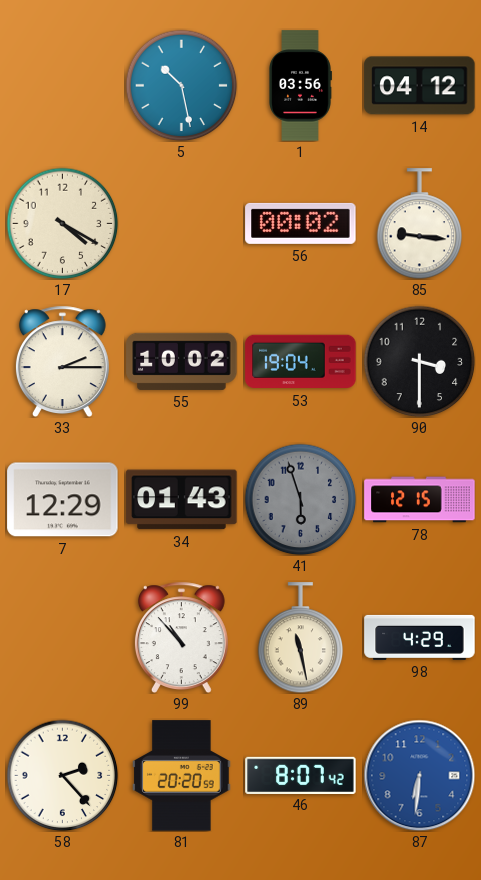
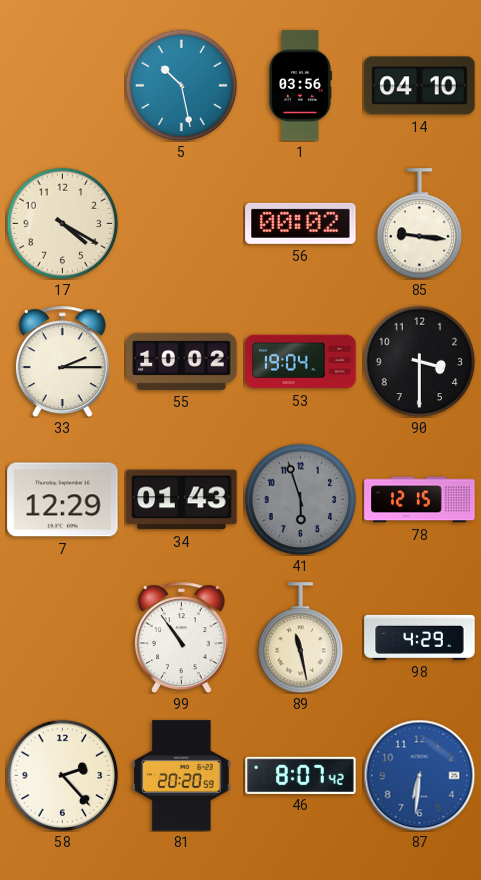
14: 04:12 -> 04:10
99: 10:53 -> 10:54
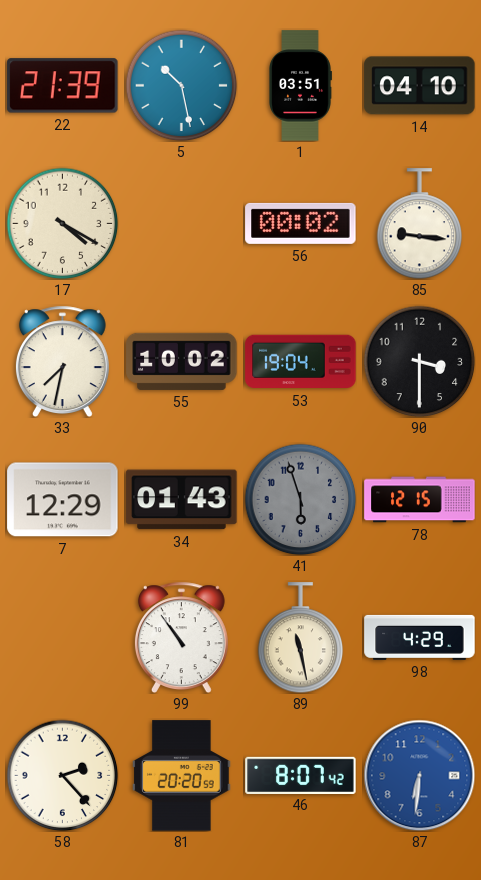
22: none -> 21:39
1: 03:56 -> 03:51
33: 2:15 -> 7:32
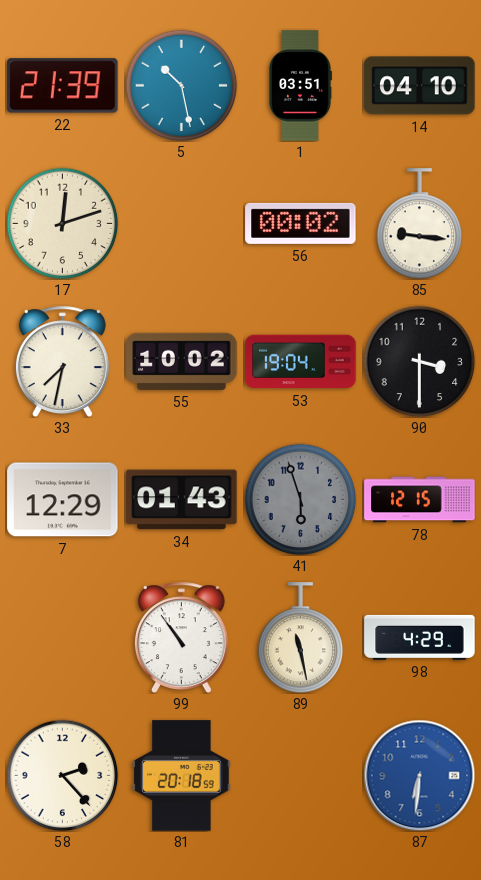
17: 4:20 -> 12:12
81: 20:20 -> 20:18
46: 8:07 -> none
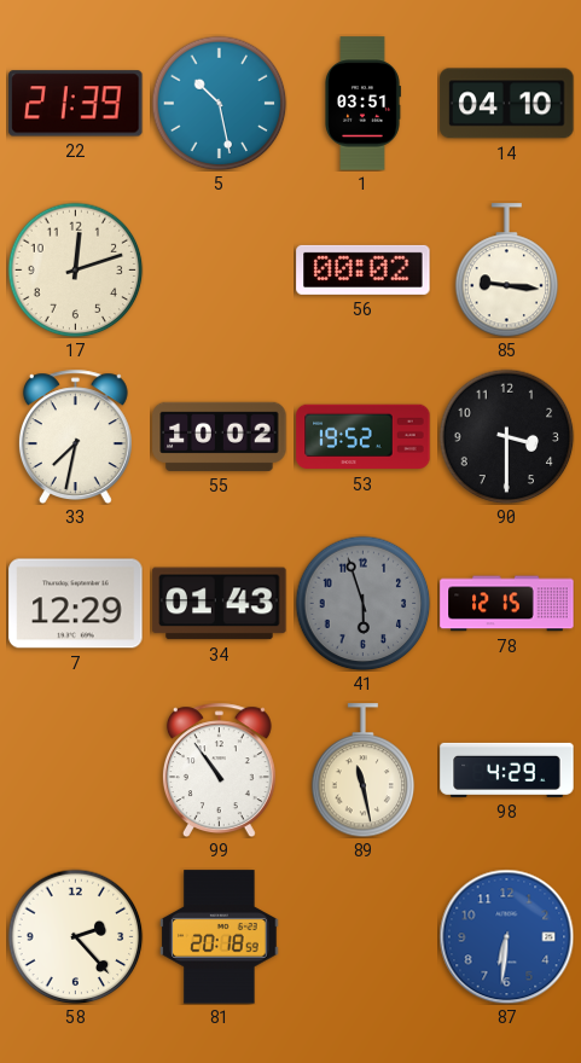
53: 19:04 -> 19:52
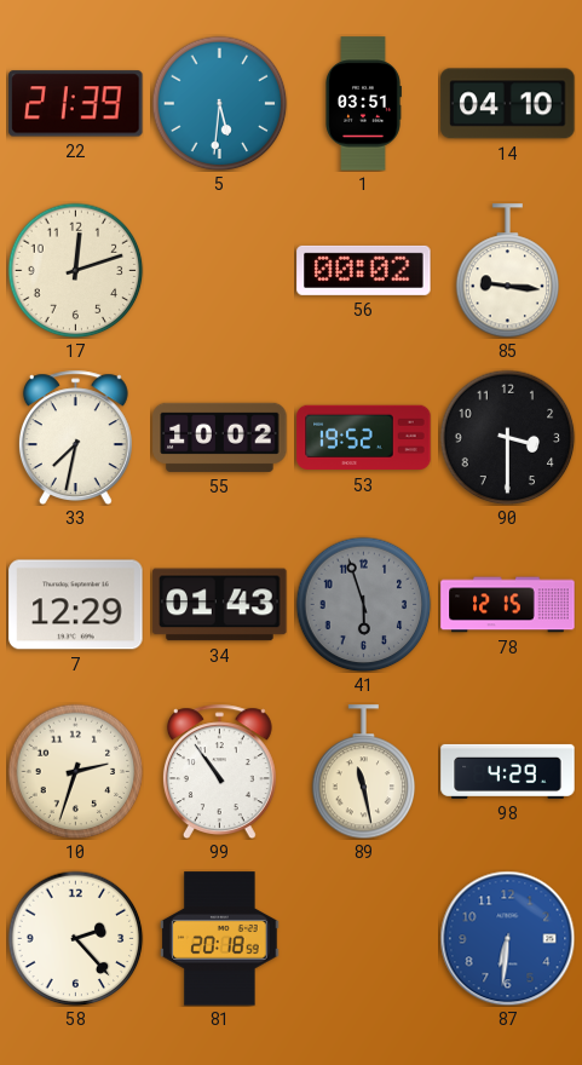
5: 10:28 -> 5:31
10: none -> 2:33
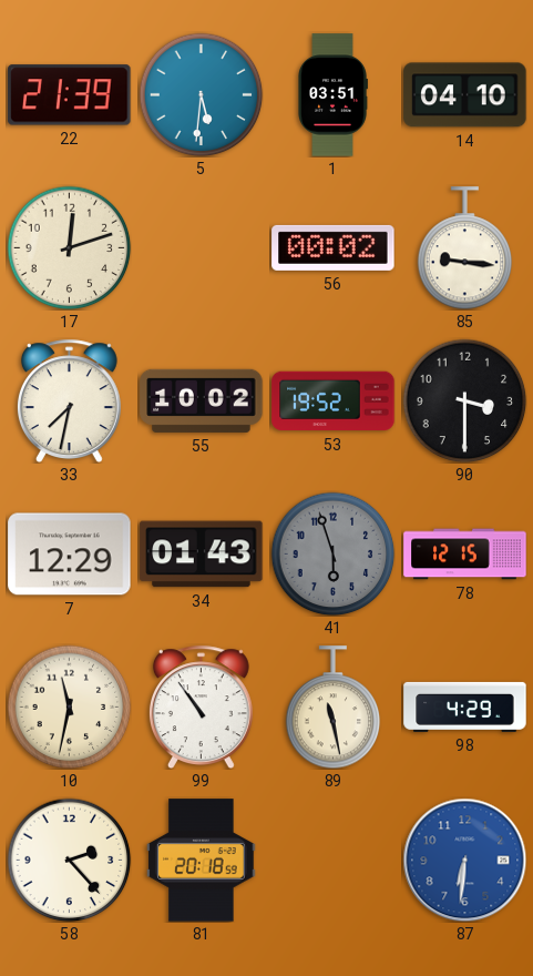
10: 2:33 -> 11:32
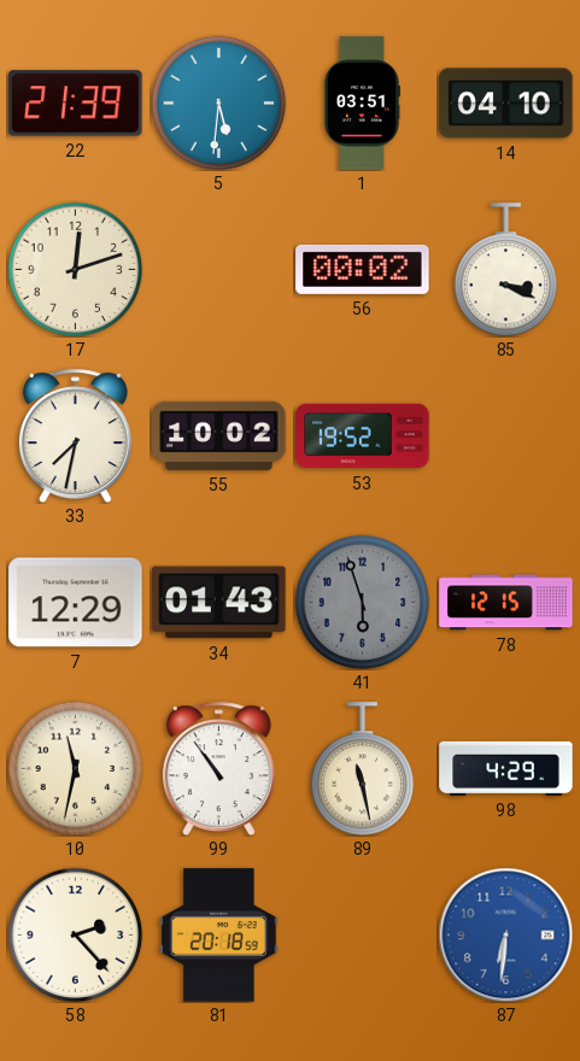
85: 9:16 -> 3:19
90: 3:30 -> none
